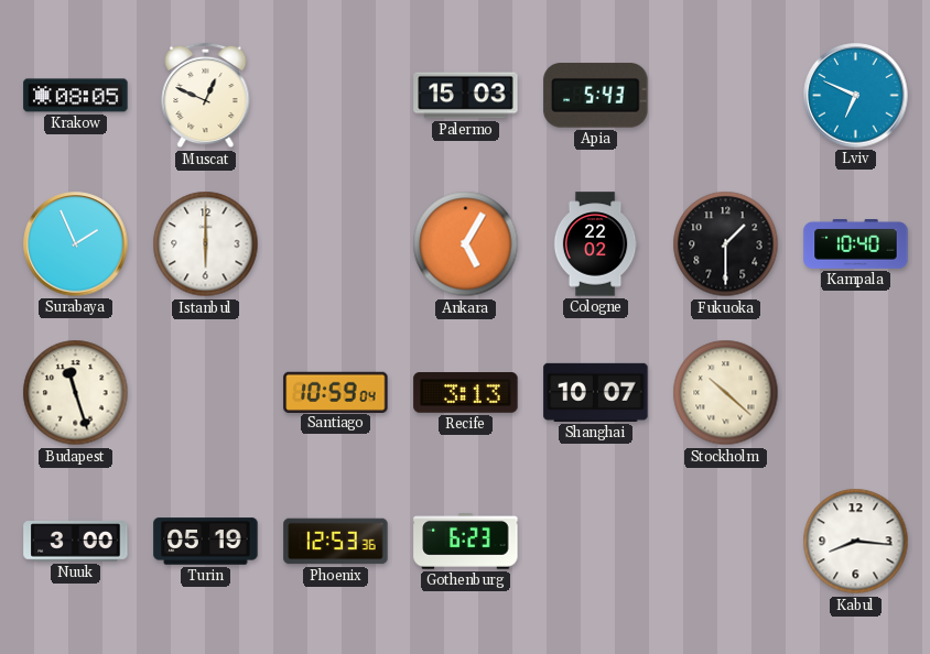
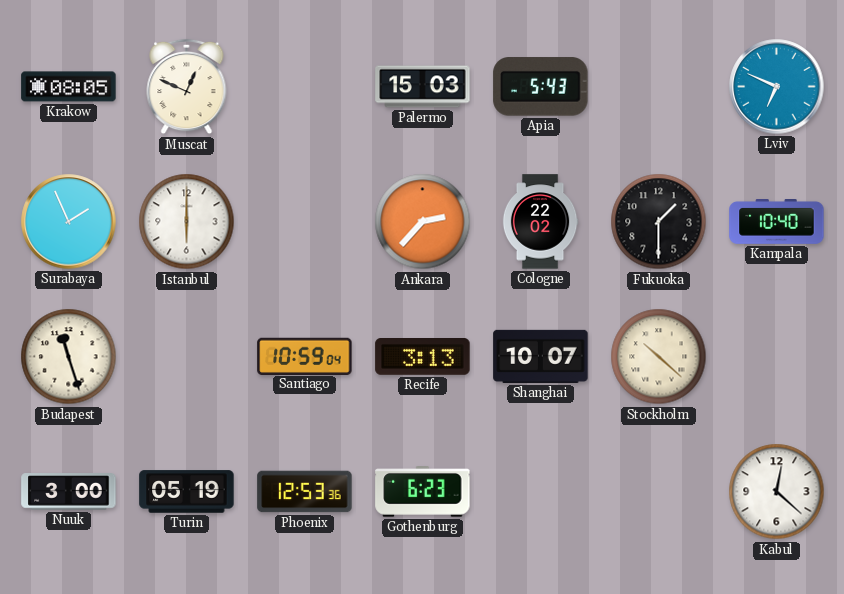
Ankara: 5:05 -> 2:37
Kabul: 8:16 -> 12:22
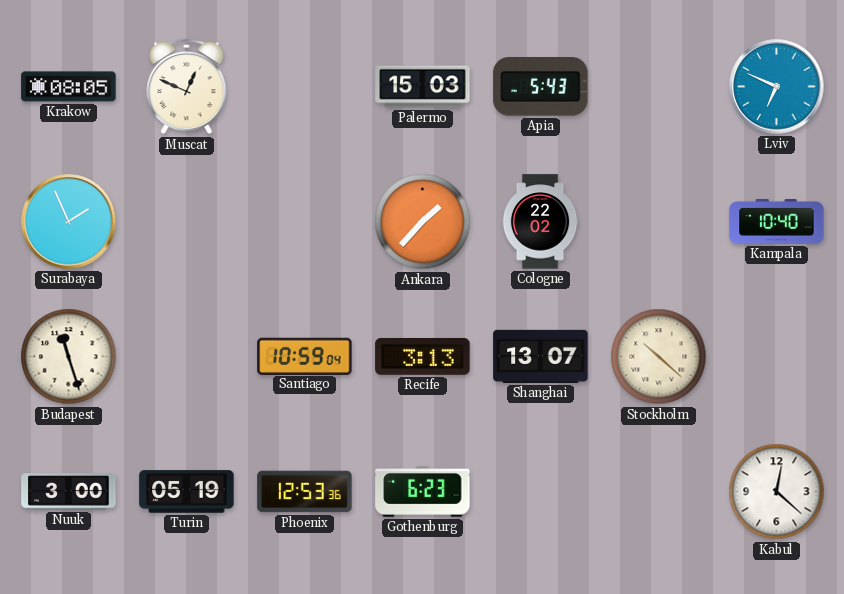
Istanbul: 6:00 -> none
Ankara: 2:37 -> 1:37
Fukuoka: 1:30 -> none
Shanghai: 10:07 -> 13:07
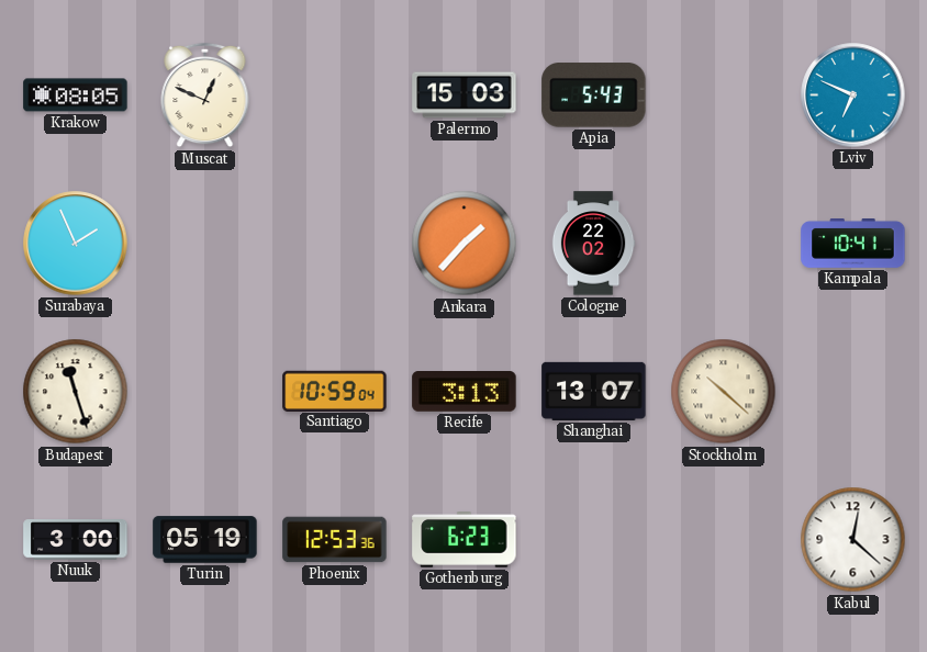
Kampala: 10:40 -> 10:41
